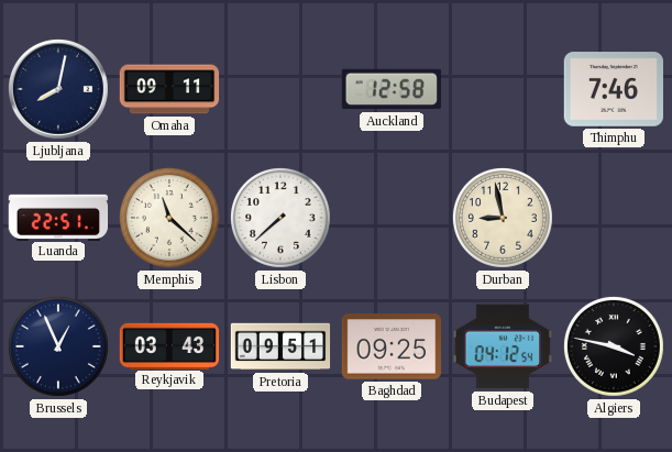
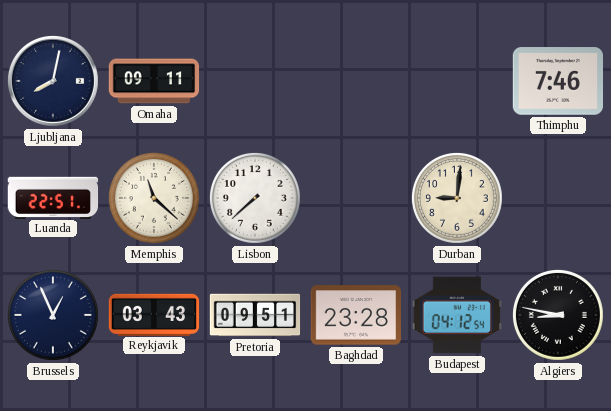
Auckland: 12:58 -> none
Durban: 8:58 -> 9:01
Baghdad: 09:25 -> 23:28
Algiers: 3:47 -> 8:47
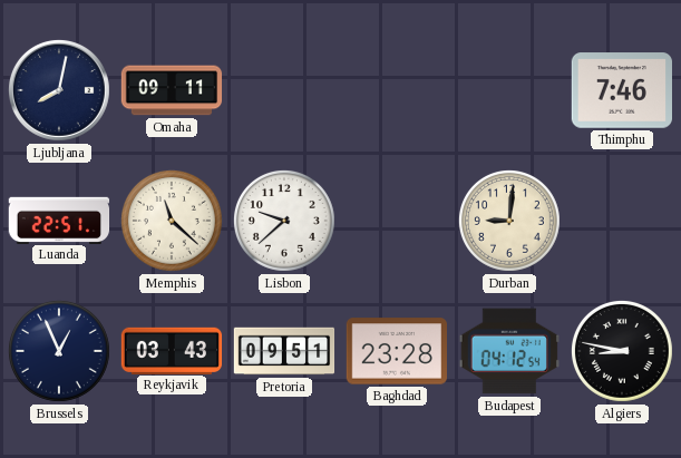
Lisbon: 7:38 -> 9:38
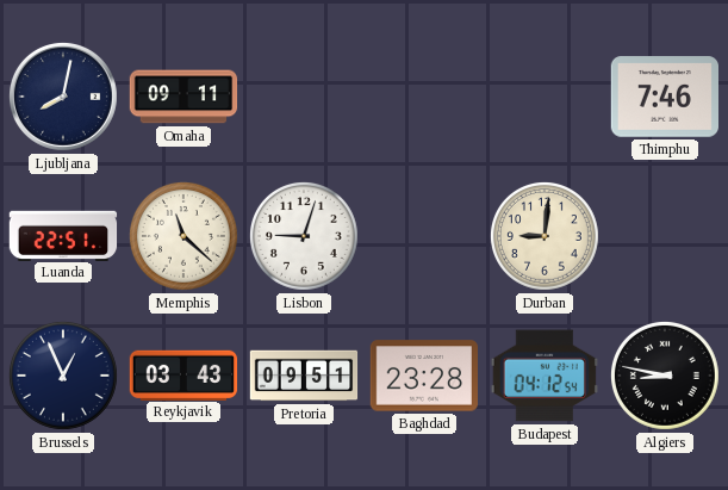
Lisbon: 9:38 -> 9:03
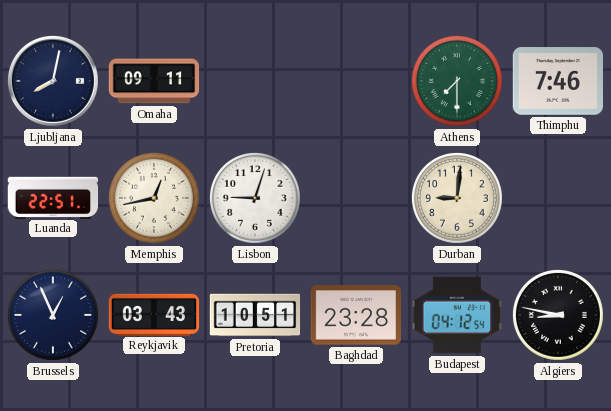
Athens: none -> 7:30
Memphis: 11:22 -> 12:43
Pretoria: 09:51 -> 10:51
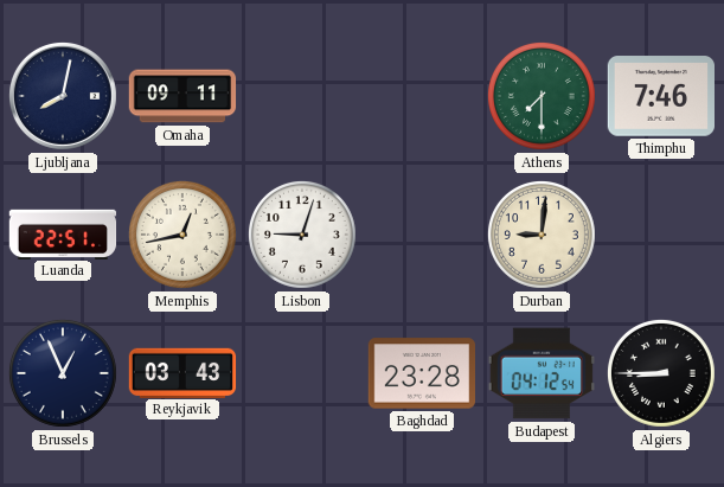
Pretoria: 10:51 -> none
Algiers: 8:47 -> 8:45
